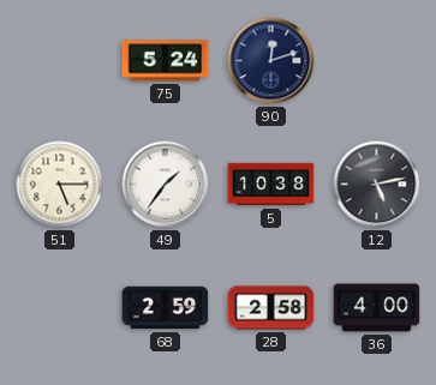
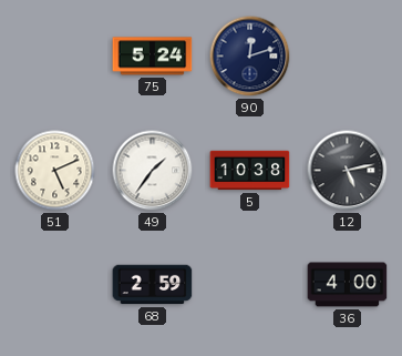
51: 5:15 -> 5:11
28: 2:58 -> none
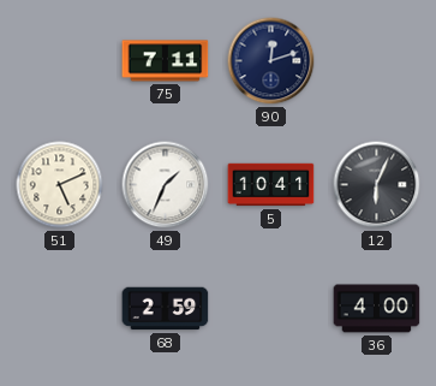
75: 5:24 -> 7:11
49: 1:36 -> 1:34
5: 10:38 -> 10:41
12: 5:13 -> 6:04
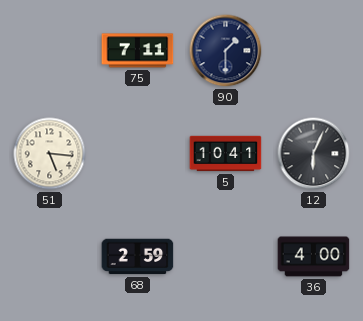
90: 12:12 -> 1:30
51: 5:11 -> 5:16
49: 1:34 -> none
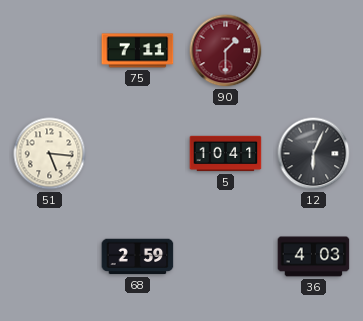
90 dial: navy -> burgundy
36: 4:00 -> 4:03
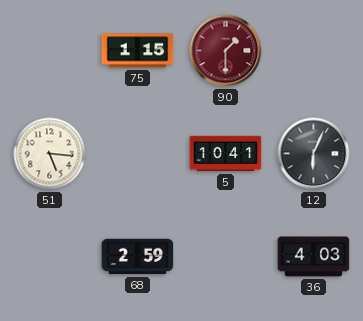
75: 7:11 -> 1:15
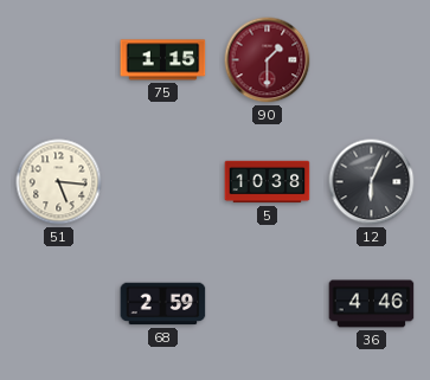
5: 10:41 -> 10:38
36: 4:03 -> 4:46
